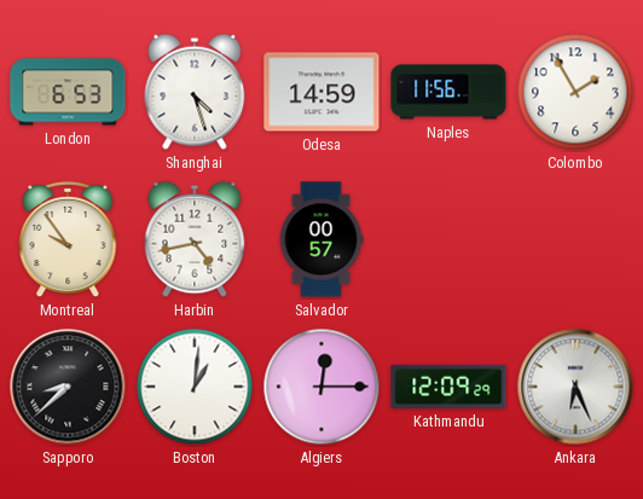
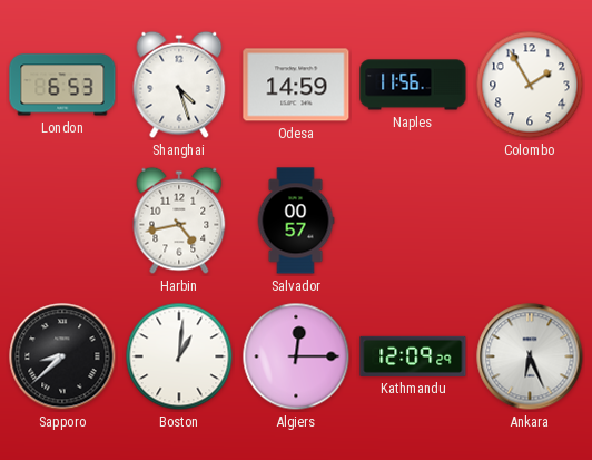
Montreal: 9:54 -> none
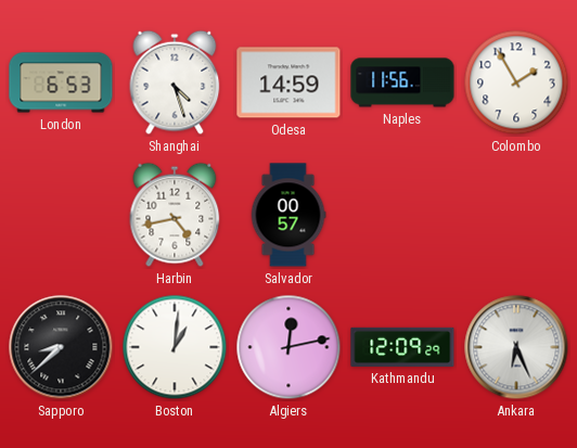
Algiers: 12:15 -> 12:13
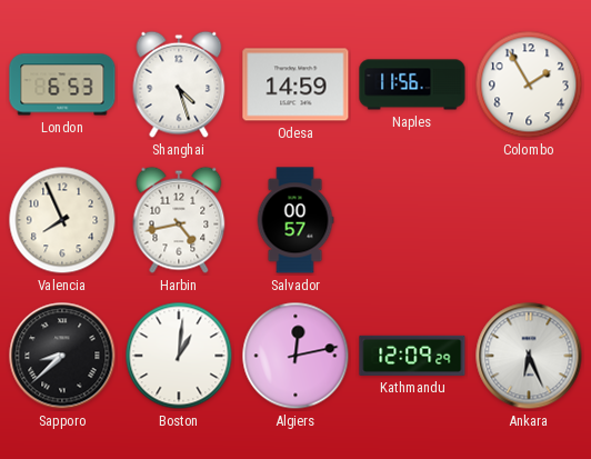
Valencia: none -> 7:56
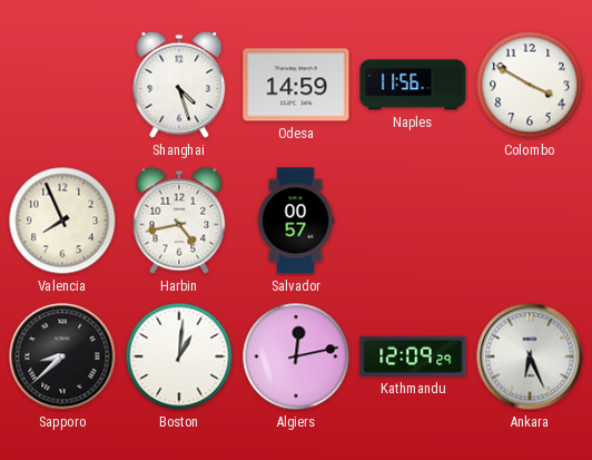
London: 6:53 -> none
Colombo: 1:55 -> 3:50
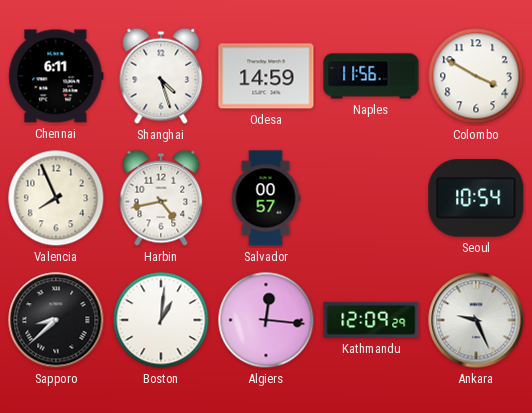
Chennai: none -> 6:11
Seoul: none -> 10:54
Algiers: 12:13 -> 12:16
Ankara: 6:26 -> 9:26
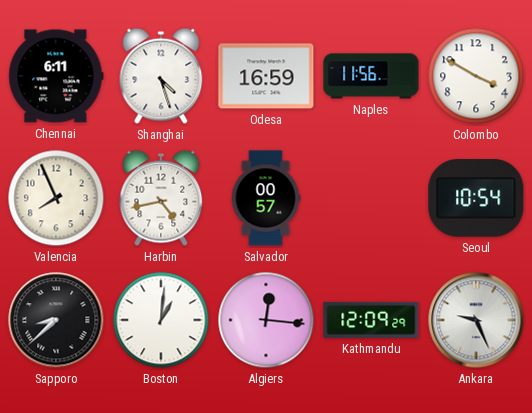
Odesa: 14:59 -> 16:59
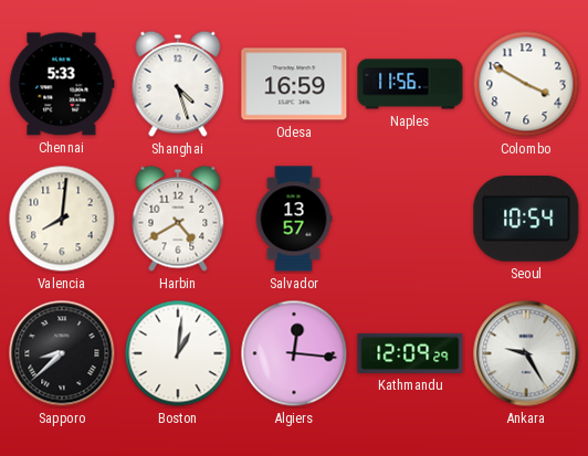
Chennai: 6:11 -> 5:33
Valencia: 7:56 -> 8:01
Harbin: 4:43 -> 4:40
Salvador: 00:57 -> 13:57
Ankara: 9:26 -> 9:25
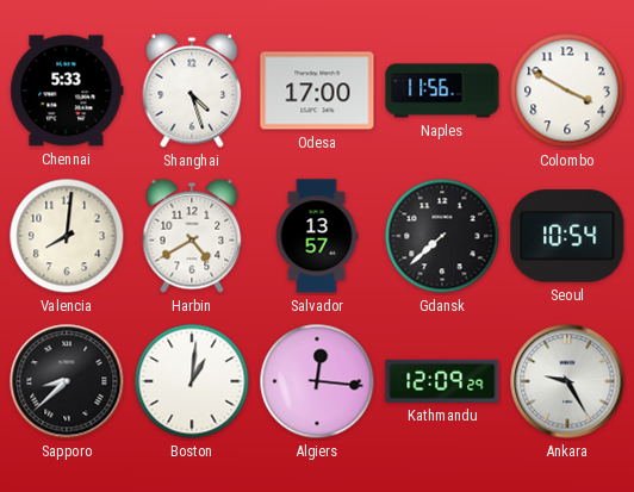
Odesa: 16:59 -> 17:00
Gdansk: none -> 7:38
